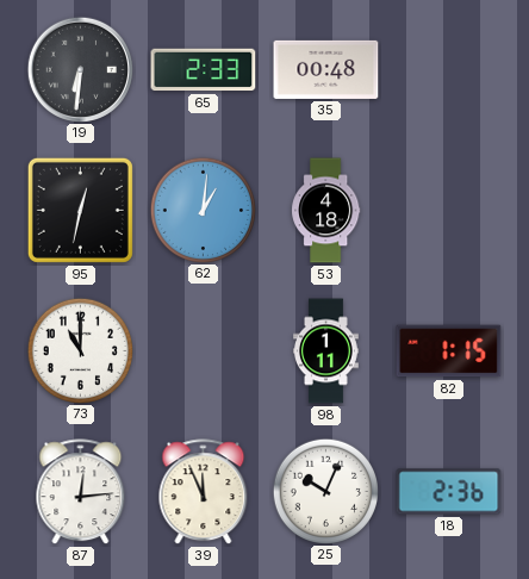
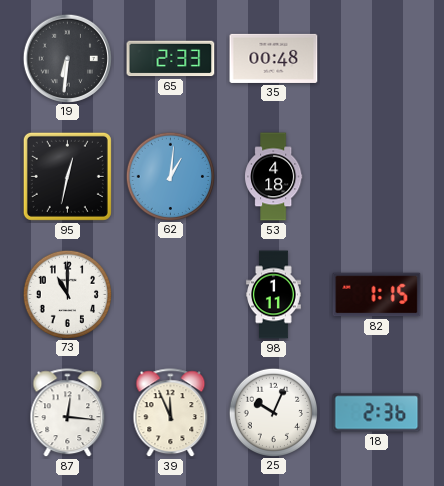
87: 12:14 -> 12:16
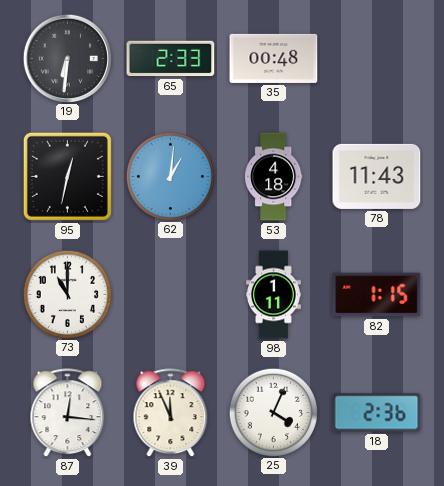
78: none -> 11:43
25: 10:04 -> 4:04
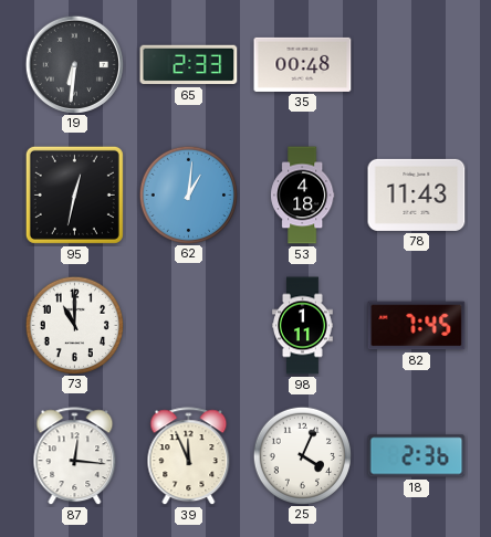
82: 1:15 -> 7:45
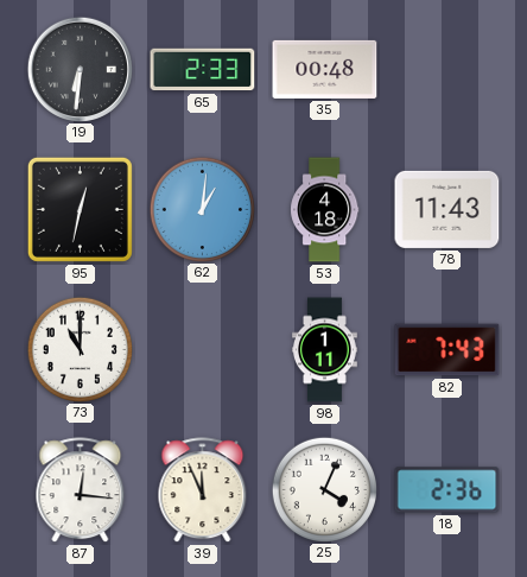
82: 7:45 -> 7:43
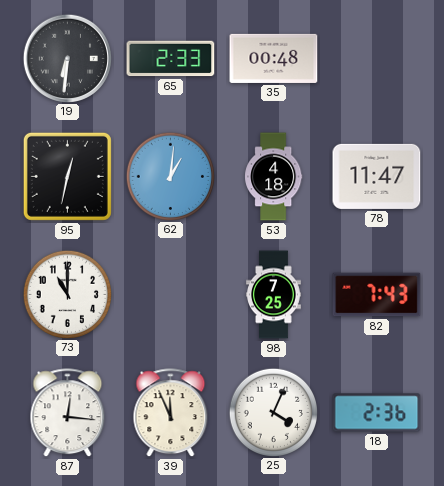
78: 11:43 -> 11:47
98: 1:11 -> 7:25
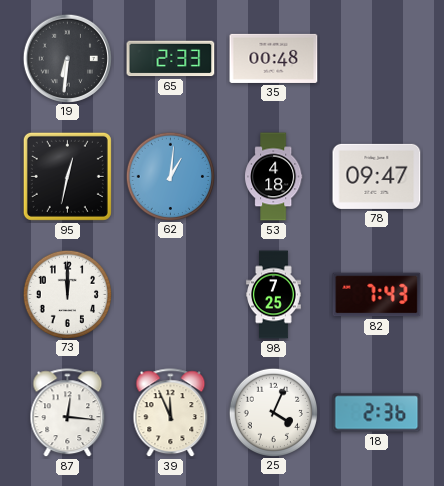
78: 11:47 -> 09:47
73: 11:00 -> 12:00
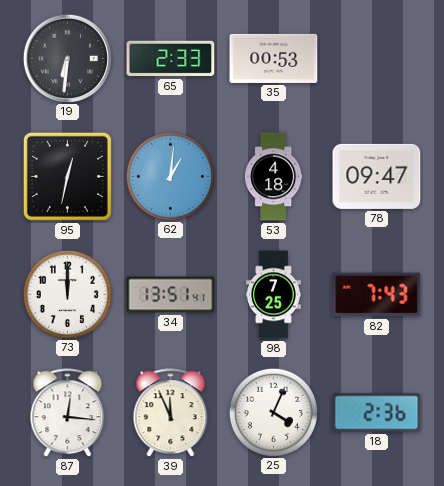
35: 00:48 -> 00:53
34: none -> 13:51
